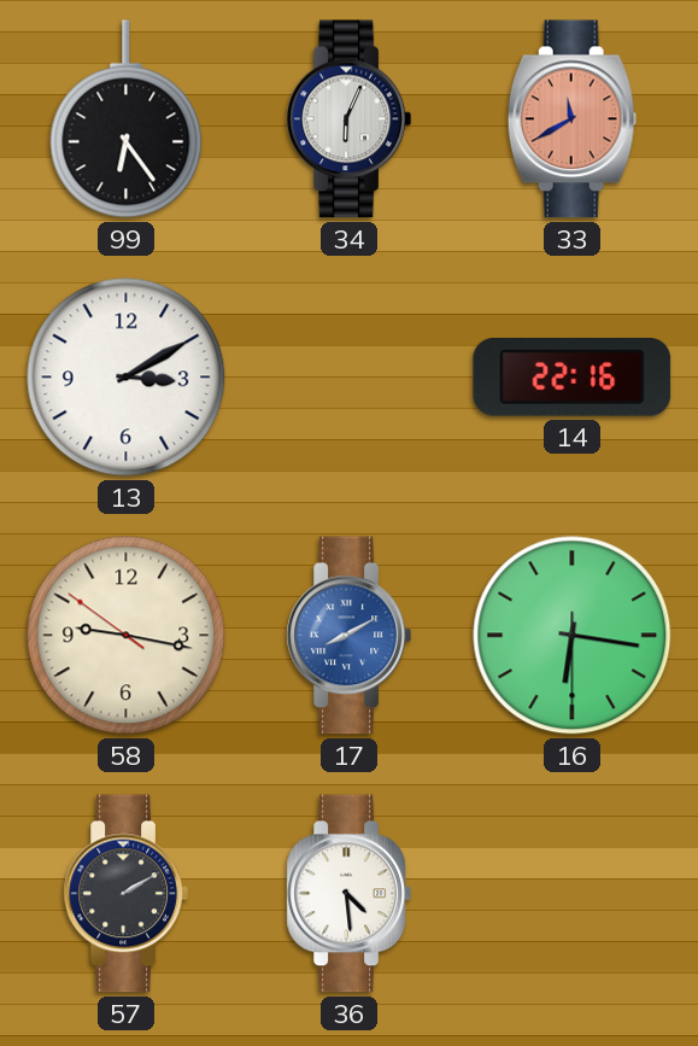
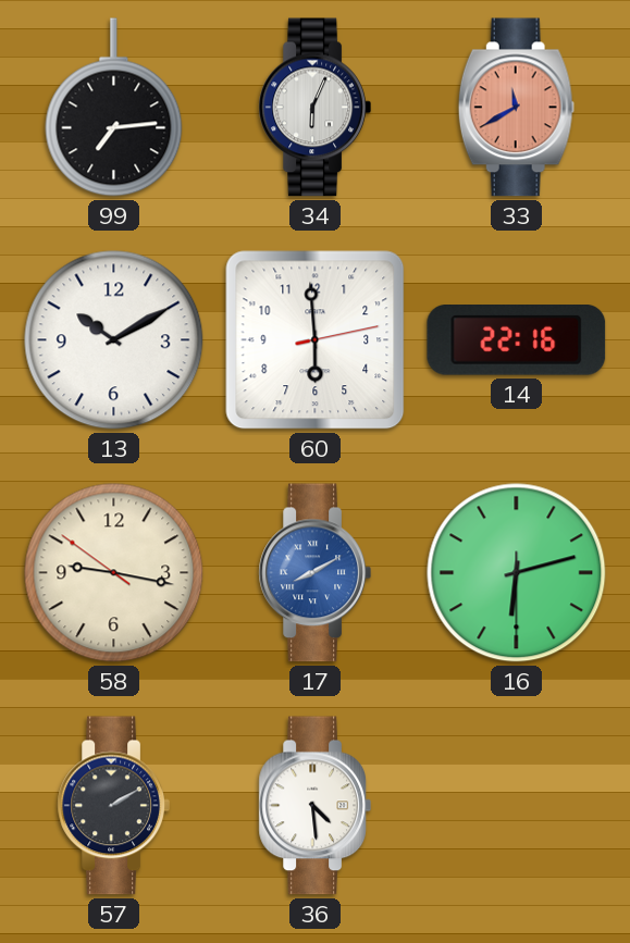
99: 6:24 -> 7:14
13: 3:10 -> 10:10
60: none -> 5:59
16: 6:16 -> 6:12
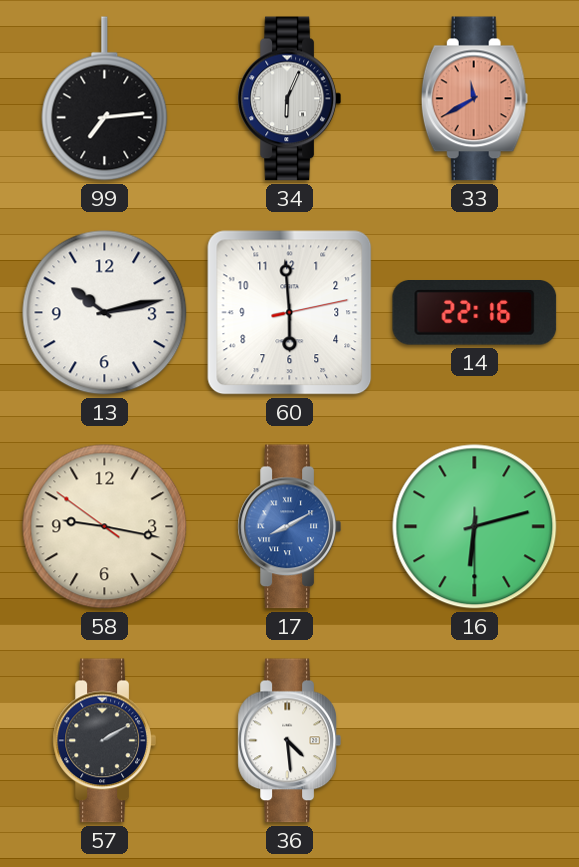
13: 10:10 -> 10:13
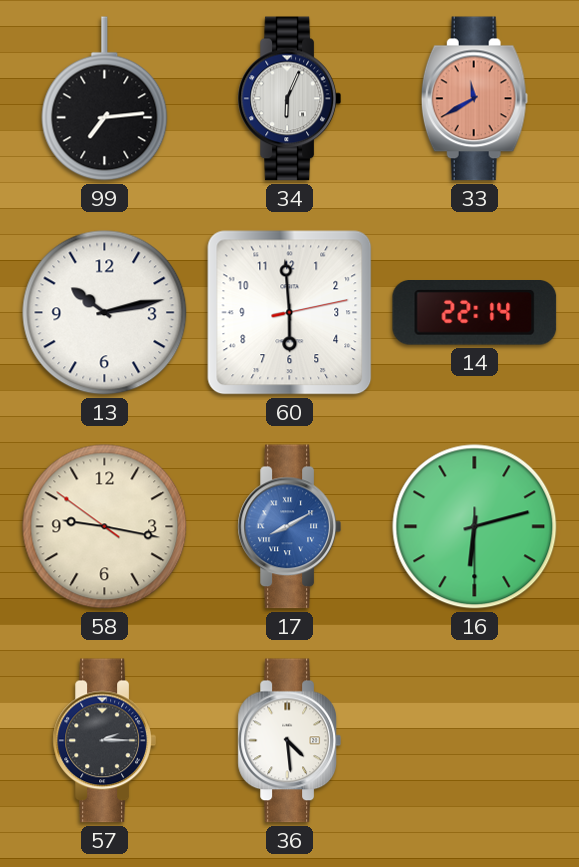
14: 22:16 -> 22:14
57: 2:10 -> 2:15
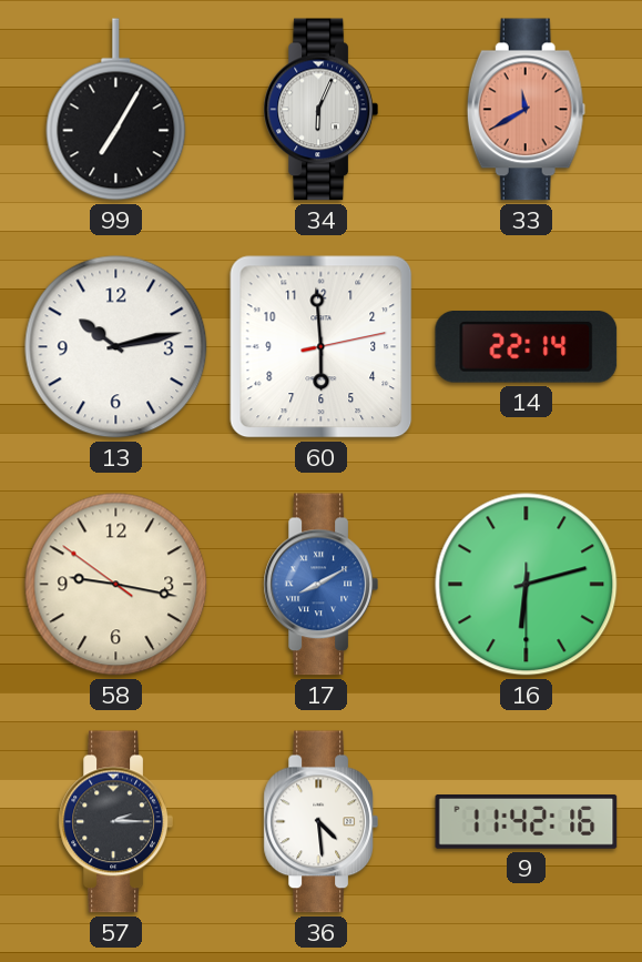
99: 7:14 -> 7:05
9: none -> 11:42
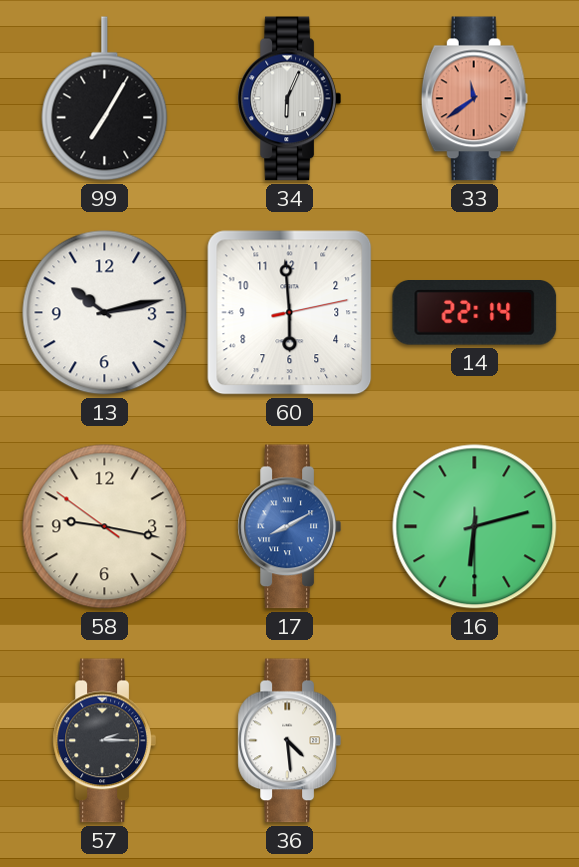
33: 11:40 -> 11:39
9: 11:42 -> none
